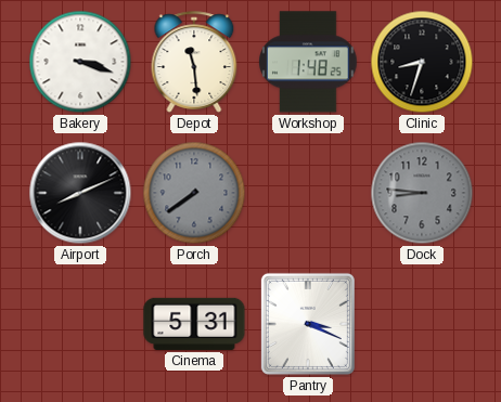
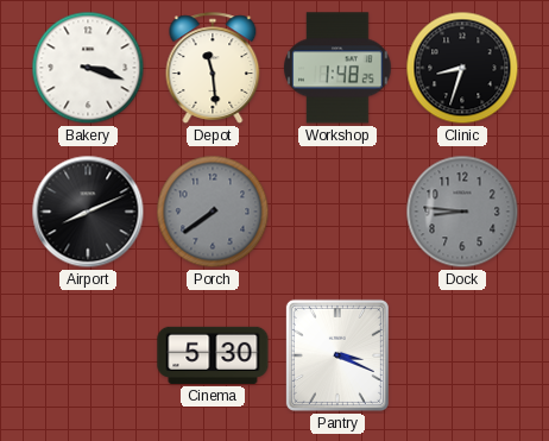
Cinema: 5:31 -> 5:30
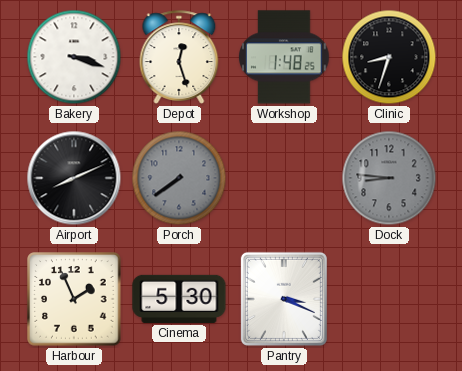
Depot: 11:29 -> 12:27
Harbour: none -> 1:56
